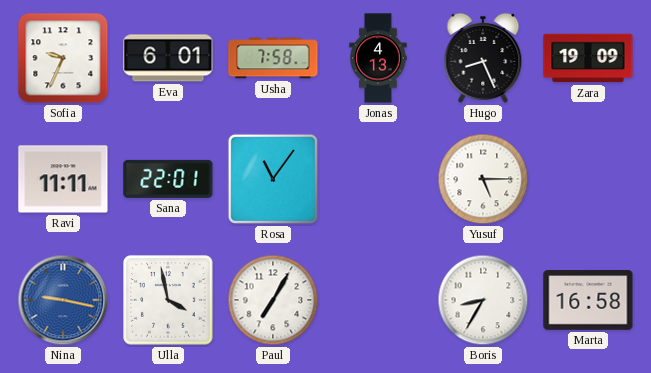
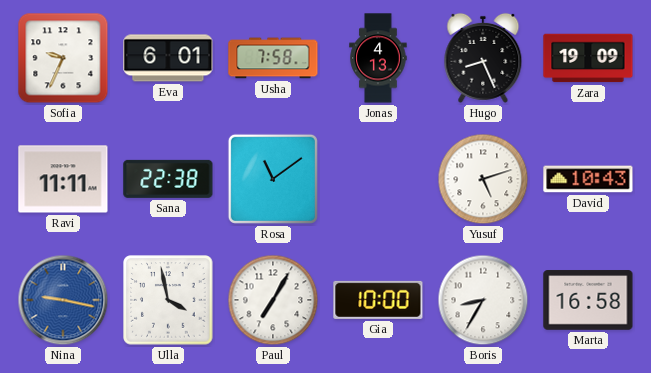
Sana: 22:01 -> 22:38
Rosa: 11:06 -> 11:09
Yusuf: 5:15 -> 5:12
David: none -> 10:43
Gia: none -> 10:00
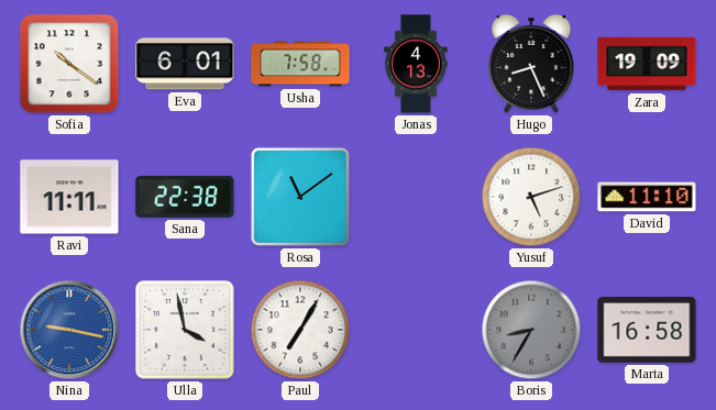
Sofia: 9:34 -> 10:21
David: 10:43 -> 11:10
Gia: 10:00 -> none
Boris dial: white -> grey
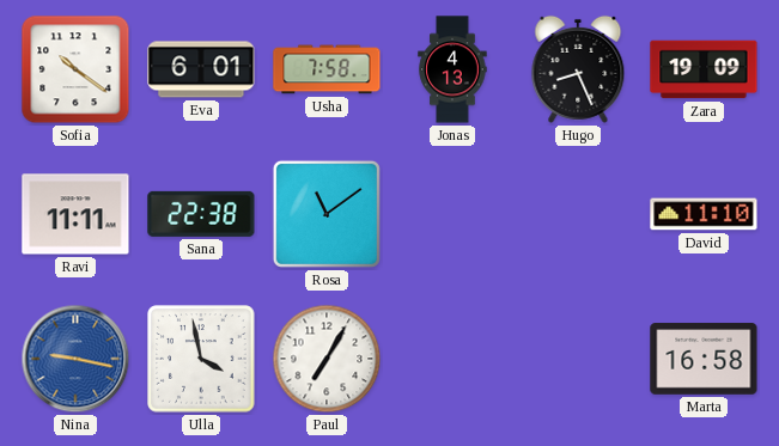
Yusuf: 5:12 -> none
Boris: 8:35 -> none
